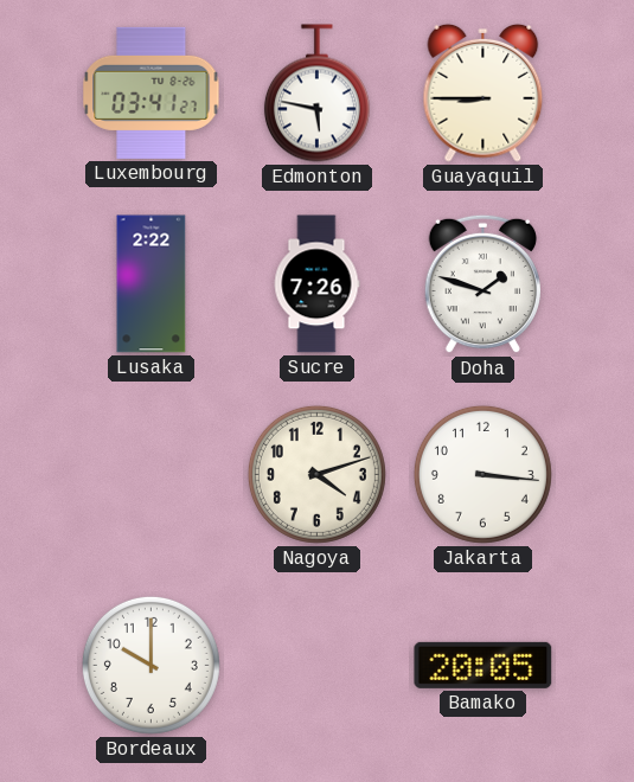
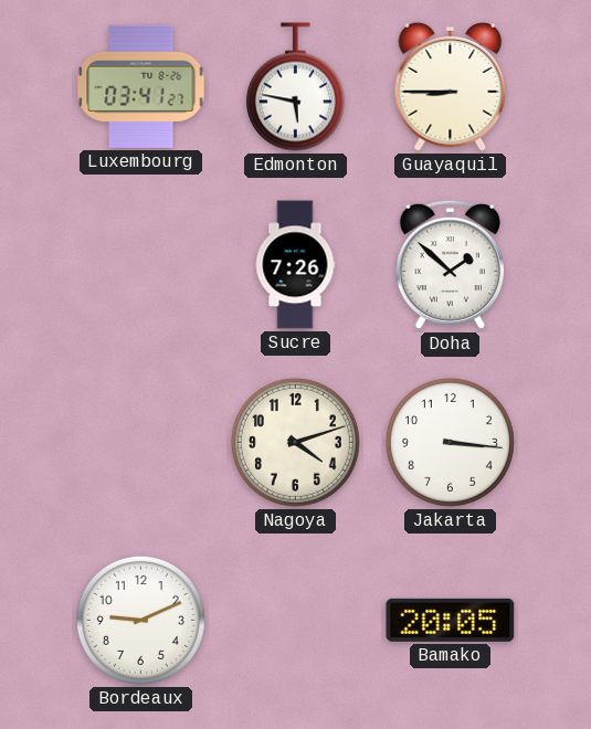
Lusaka: 2:22 -> none
Doha: 1:48 -> 1:52
Bordeaux: 10:00 -> 9:11
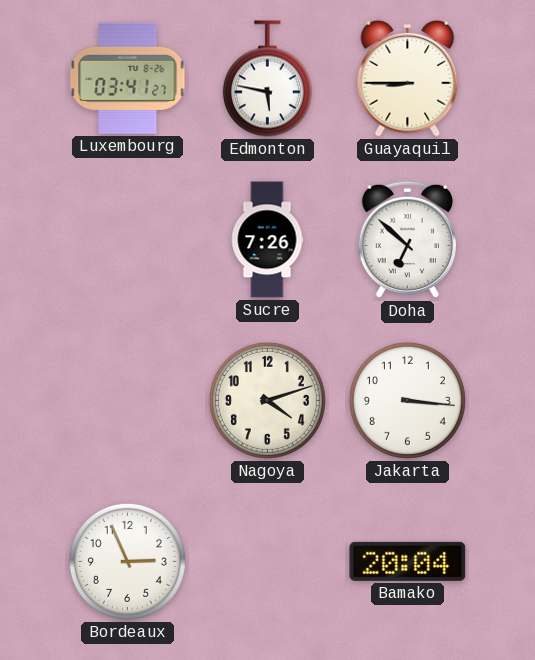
Doha: 1:52 -> 6:52
Bordeaux: 9:11 -> 2:56
Bamako: 20:05 -> 20:04
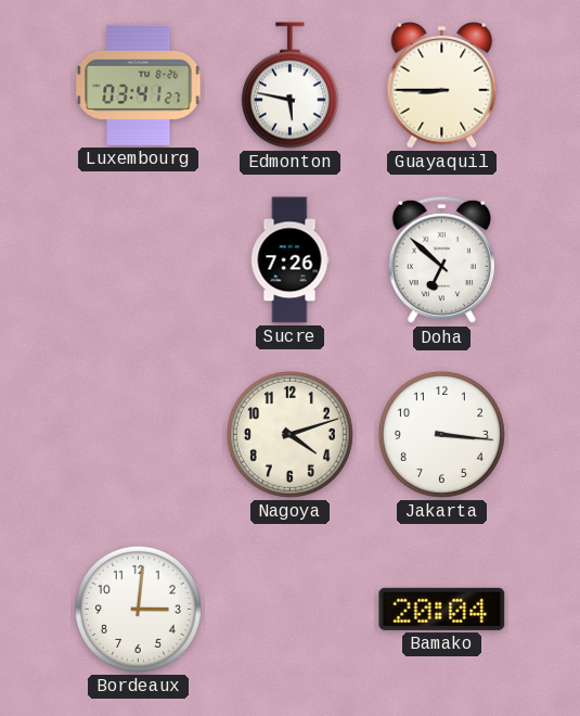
Bordeaux: 2:56 -> 3:01
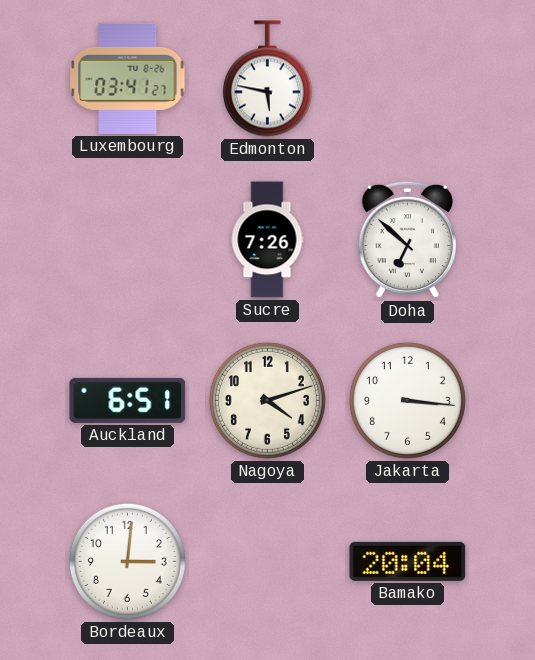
Guayaquil: 8:45 -> none
Auckland: none -> 6:51
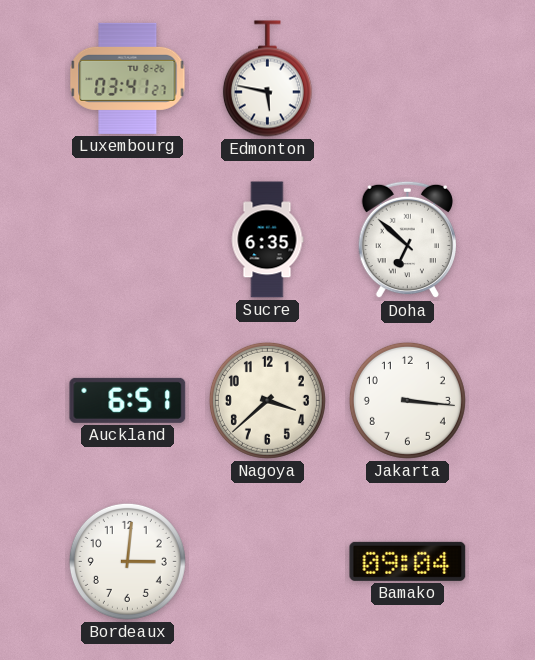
Sucre: 7:26 -> 6:35
Nagoya: 4:12 -> 3:38
Bamako: 20:04 -> 09:04
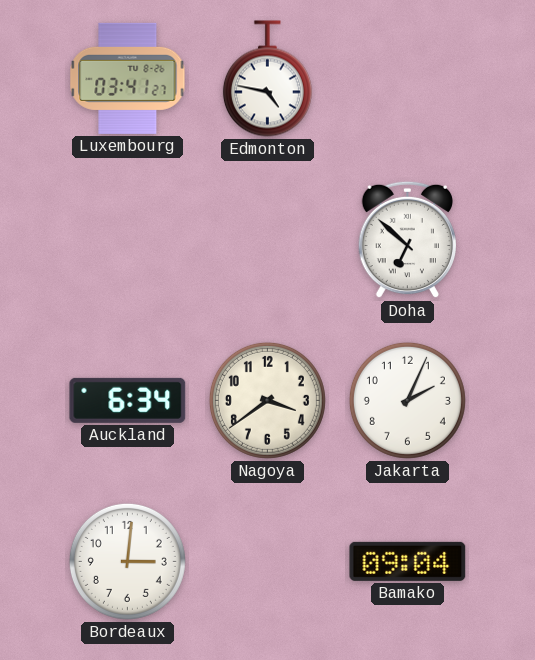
Edmonton: 5:47 -> 4:47
Sucre: 6:35 -> none
Auckland: 6:51 -> 6:34
Nagoya: 3:38 -> 3:39
Jakarta: 3:16 -> 2:04
